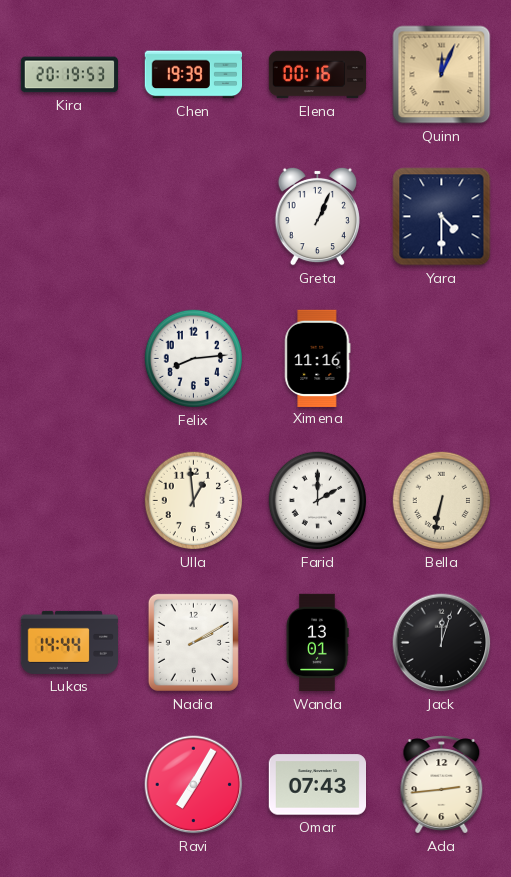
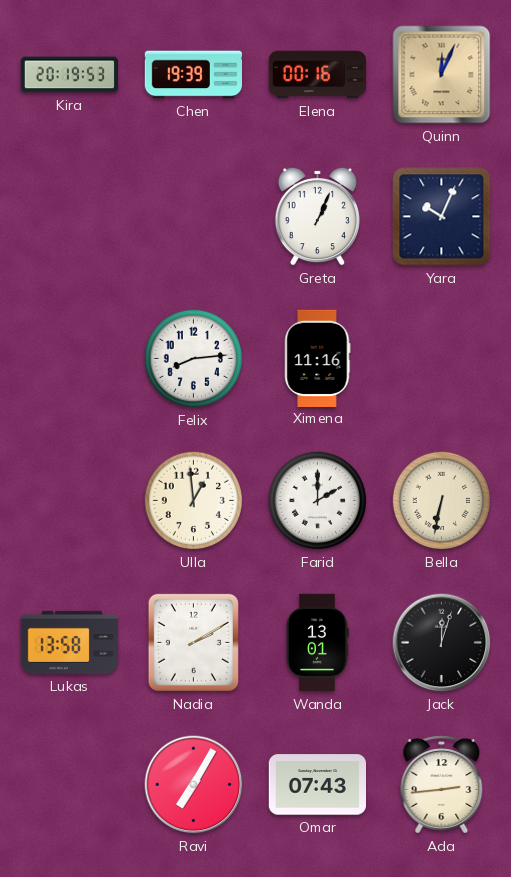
Yara: 4:30 -> 10:04
Lukas: 14:44 -> 13:58
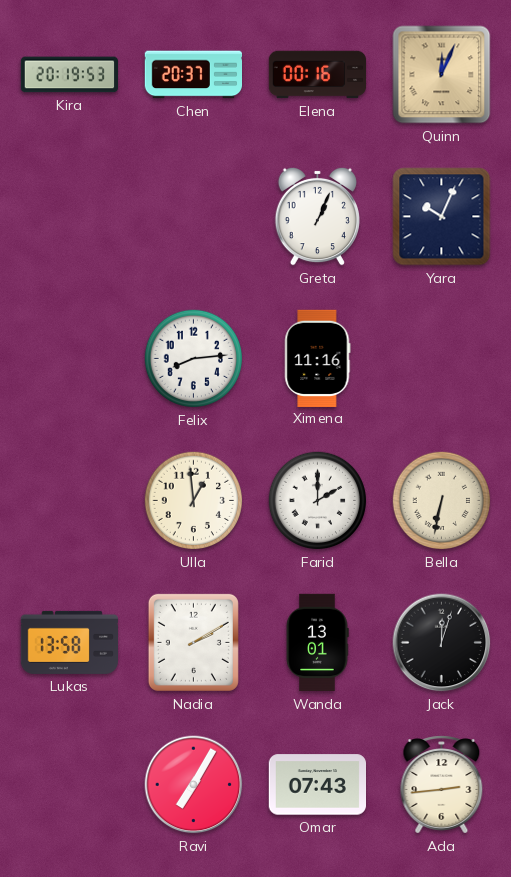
Chen: 19:39 -> 20:37
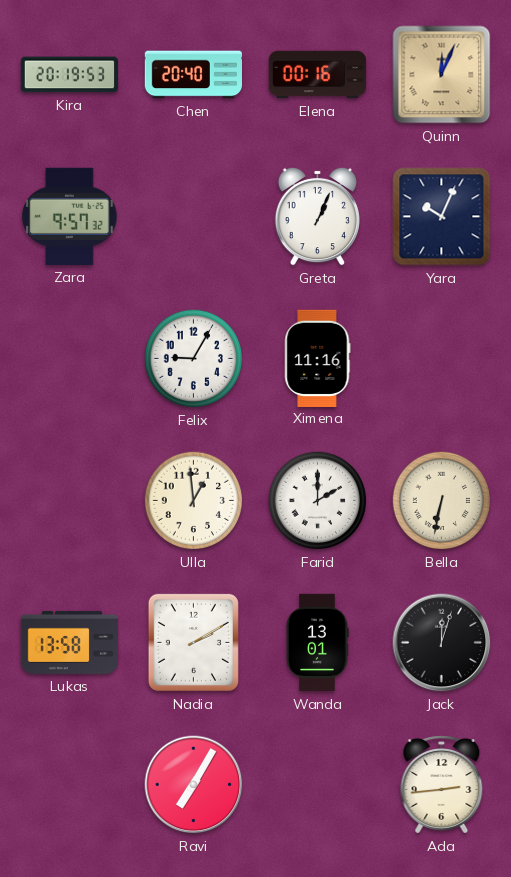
Chen: 20:37 -> 20:40
Zara: none -> 9:57
Felix: 8:14 -> 9:05
Omar: 07:43 -> none
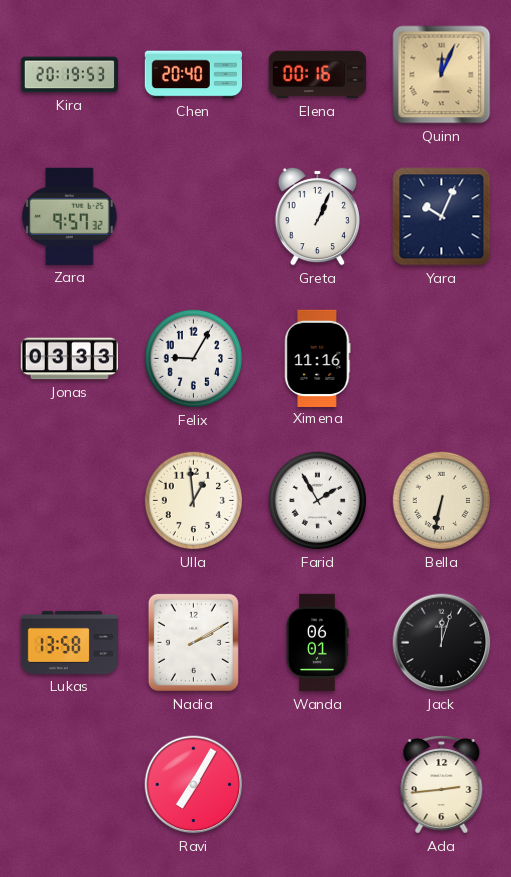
Jonas: none -> 03:33
Farid: 2:00 -> 1:55
Wanda: 13:01 -> 06:01
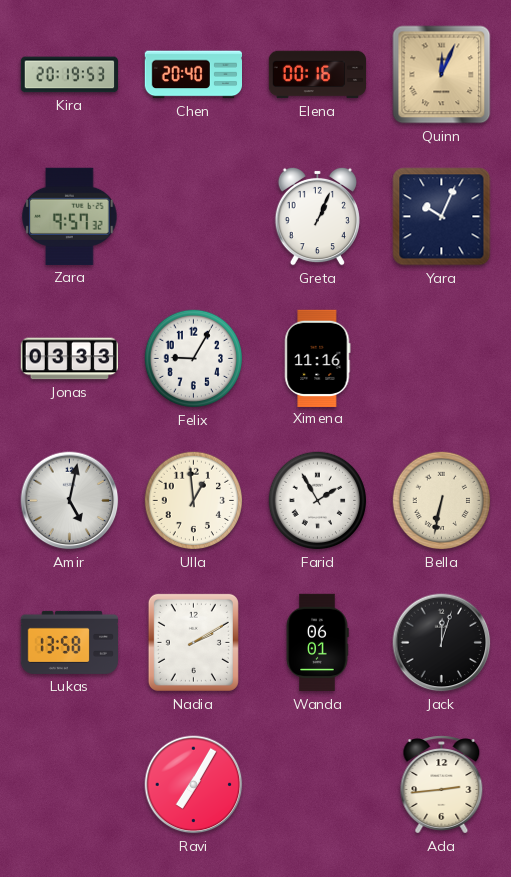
Amir: none -> 5:02
